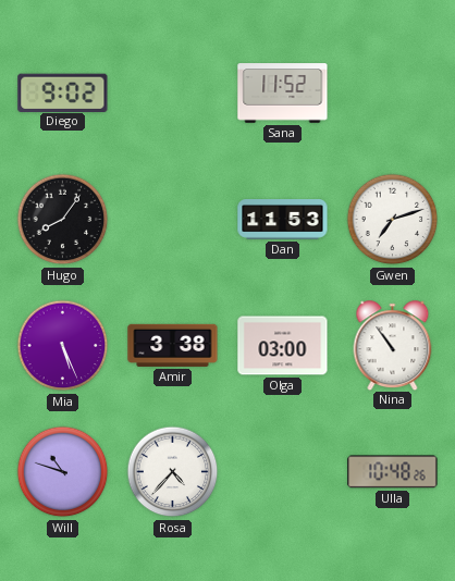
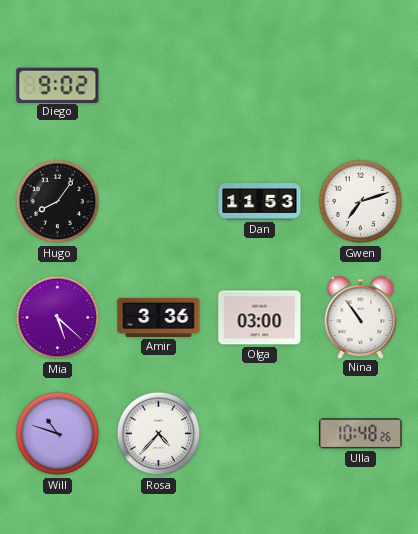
Sana: 11:52 -> none
Mia: 5:26 -> 5:22
Amir: 3:38 -> 3:36
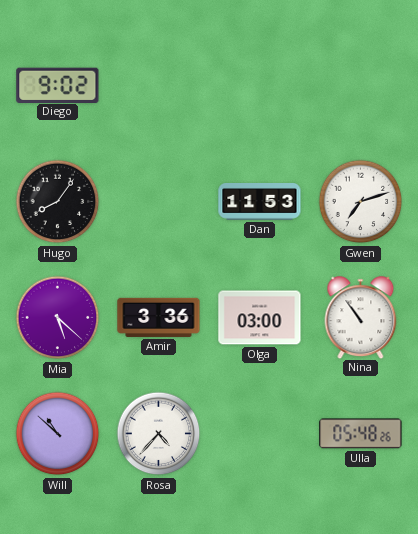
Will: 10:48 -> 10:52
Ulla: 10:48 -> 05:48
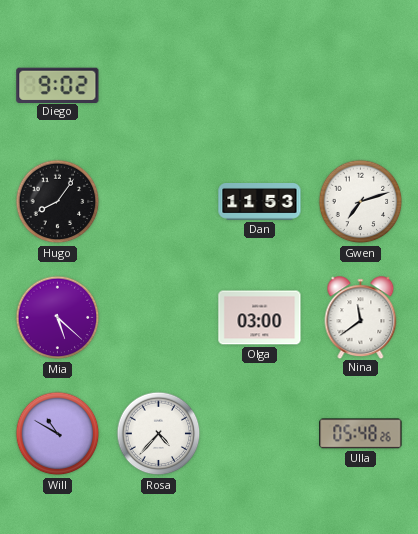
Amir: 3:36 -> none
Nina: 10:54 -> 11:39
Will: 10:52 -> 10:50
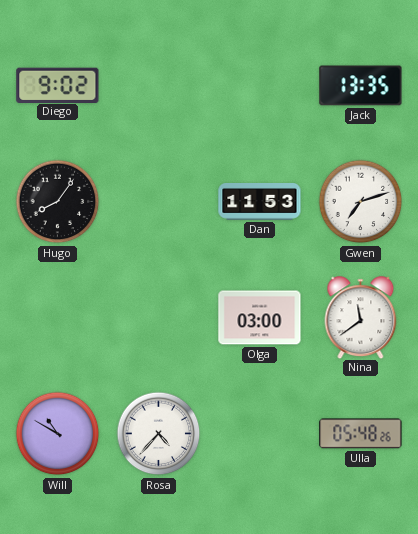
Jack: none -> 13:35
Mia: 5:22 -> none
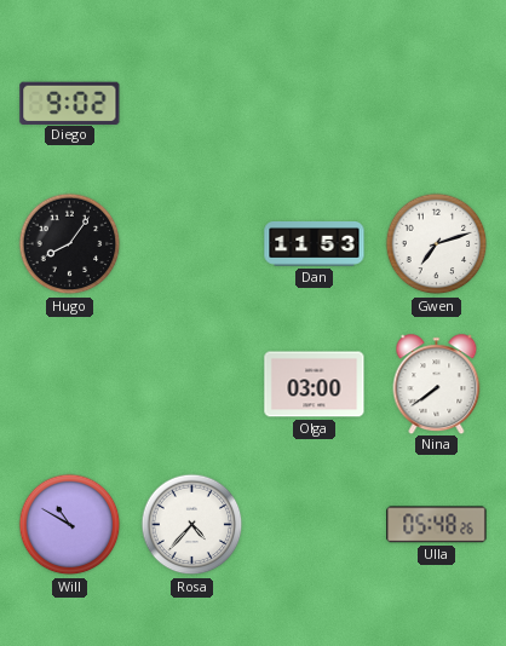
Jack: 13:35 -> none
Nina: 11:39 -> 7:39
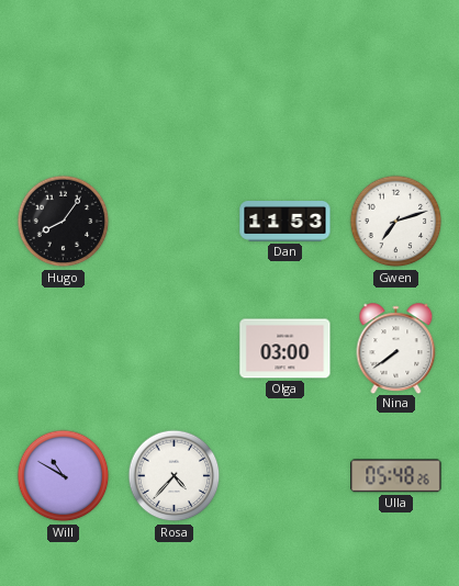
Diego: 9:02 -> none
